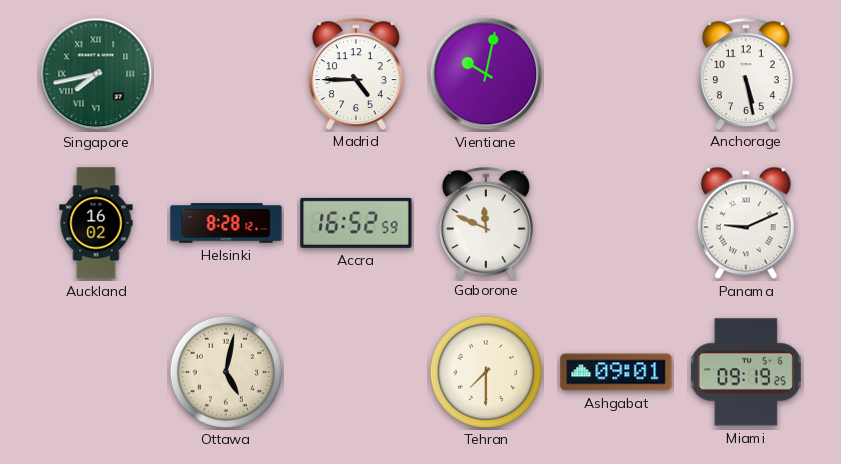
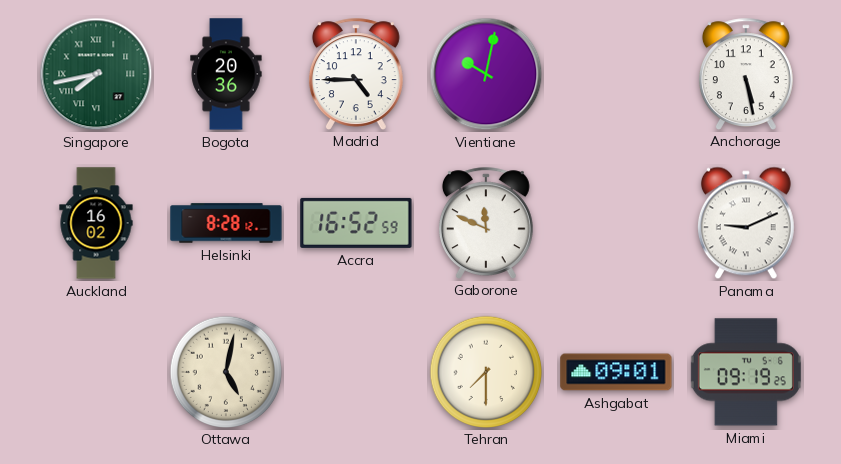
Bogota: none -> 20:36
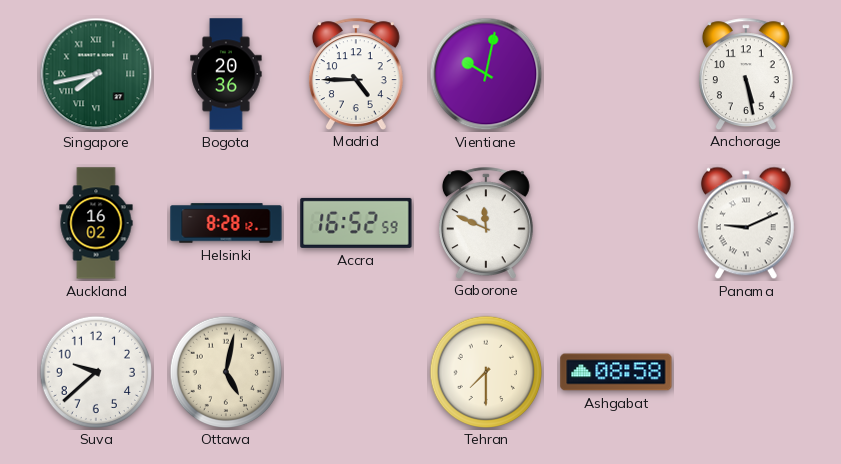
Suva: none -> 9:38
Ashgabat: 09:01 -> 08:58
Miami: 09:19 -> none
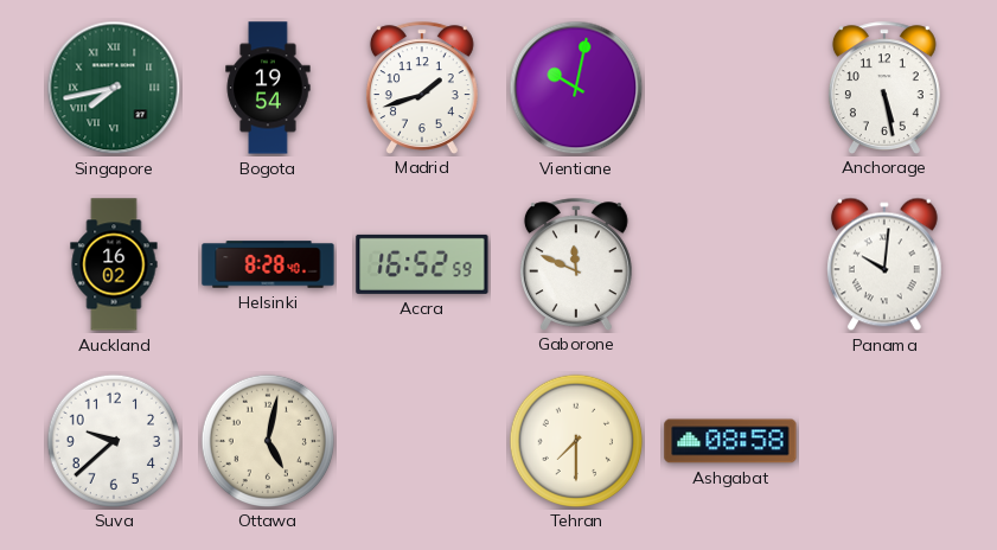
Bogota: 20:36 -> 19:54
Madrid: 4:45 -> 1:42
Helsinki: 8:28:12 -> 8:28:40
Panama: 9:11 -> 10:01
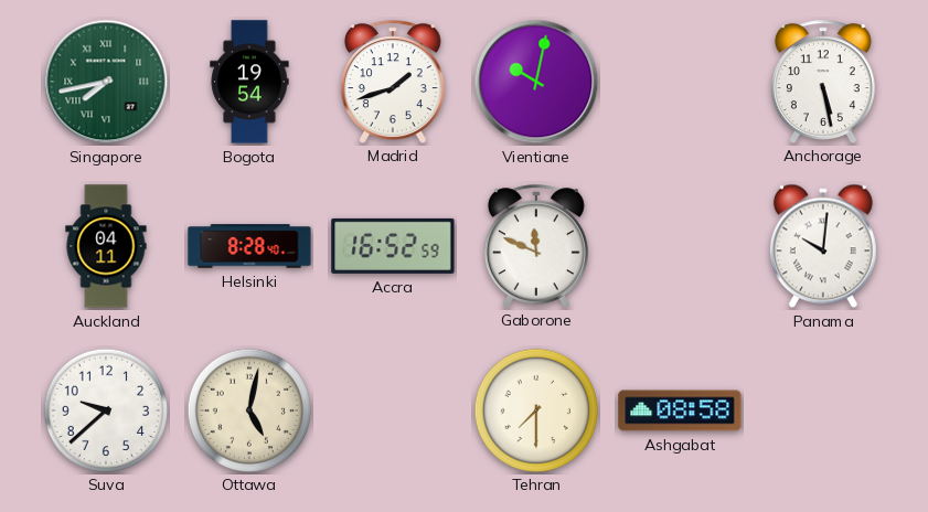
Auckland: 16:02 -> 04:11
